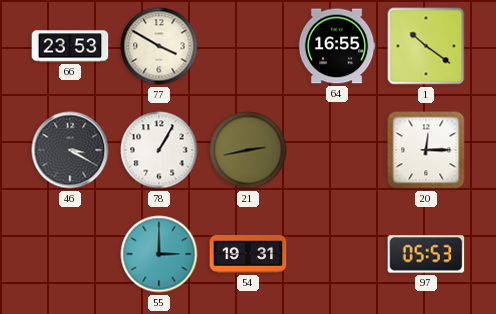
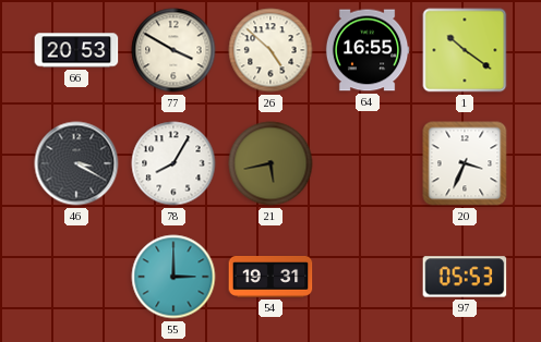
66: 23:53 -> 20:53
26: none -> 4:52
78: 1:05 -> 8:05
21: 2:43 -> 5:43
20: 12:15 -> 3:34
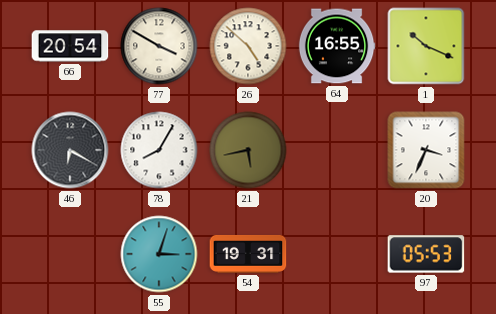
66: 20:53 -> 20:54
1: 10:21 -> 10:19
46: 3:20 -> 6:20
55: 3:00 -> 3:03
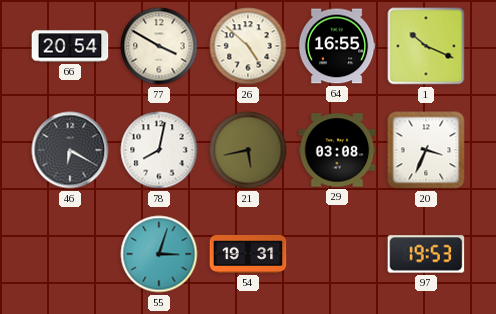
78: 8:05 -> 8:02
29: none -> 03:08
97: 05:53 -> 19:53
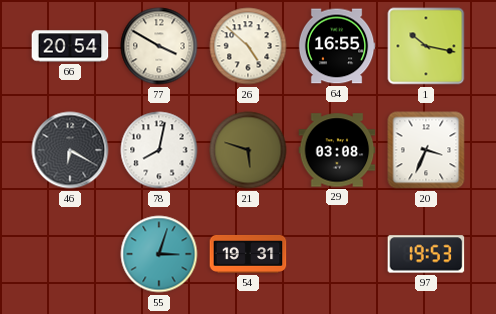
1: 10:19 -> 10:17
21: 5:43 -> 5:48
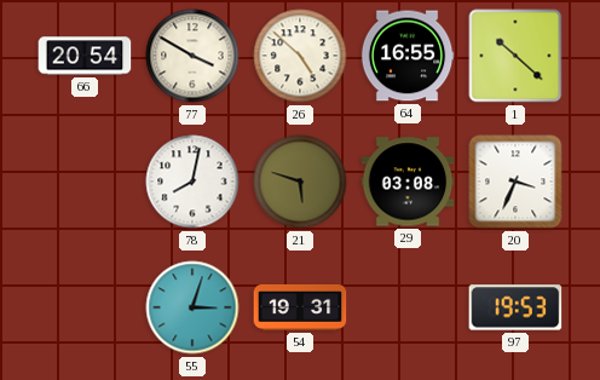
1: 10:17 -> 10:22
46: 6:20 -> none
